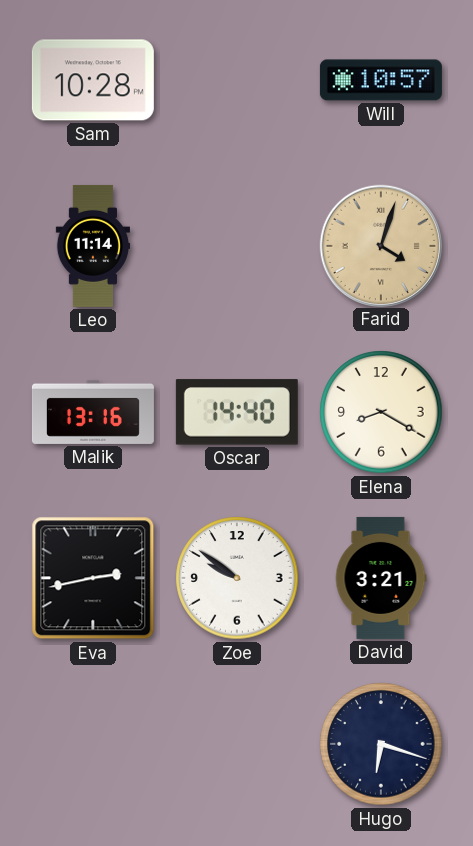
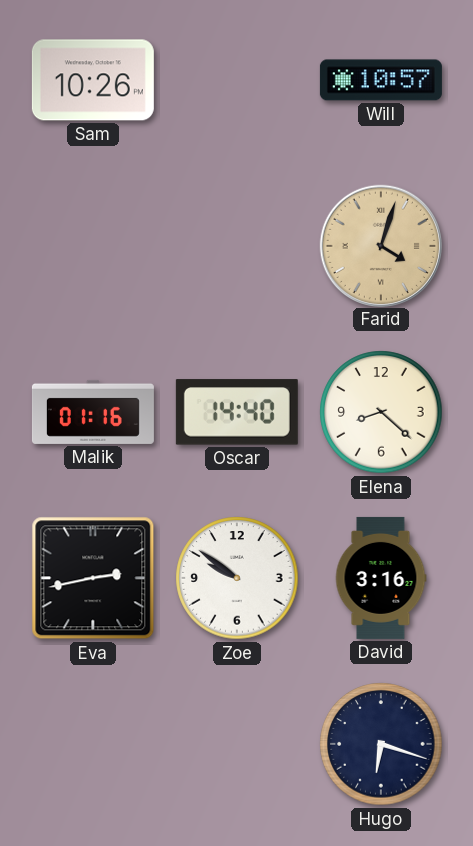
Sam: 10:28 -> 10:26
Leo: 11:14 -> none
Malik: 13:16 -> 01:16
Elena: 8:20 -> 8:22
David: 3:21 -> 3:16
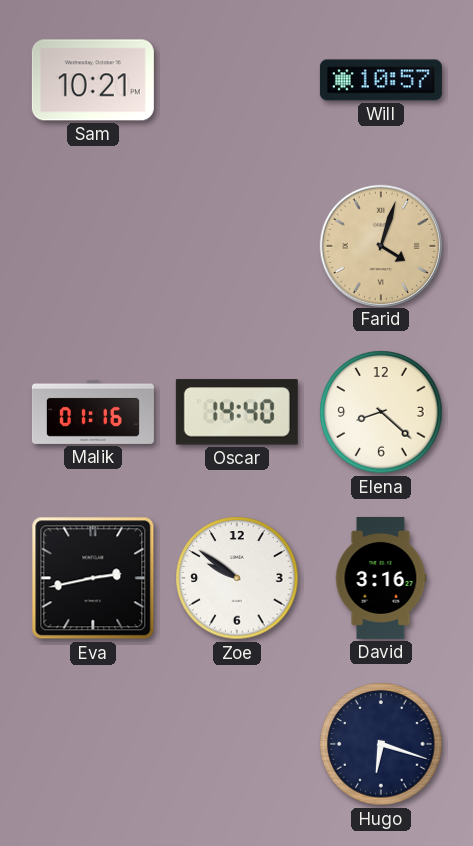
Sam: 10:26 -> 10:21
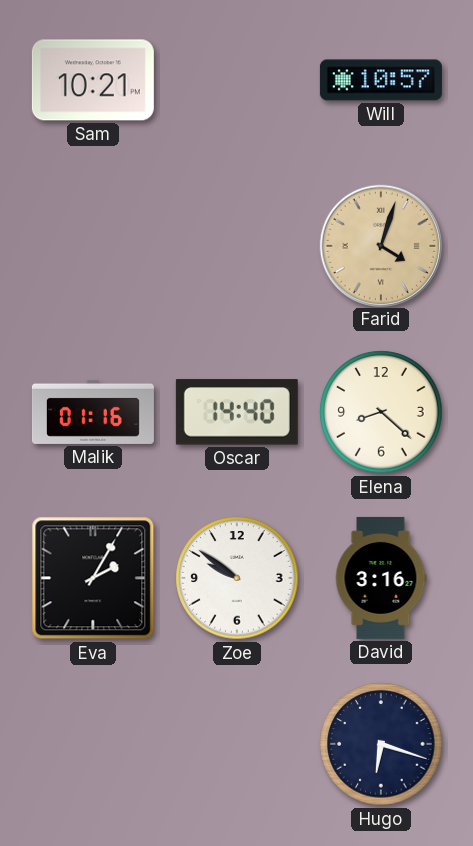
Eva: 2:43 -> 2:05
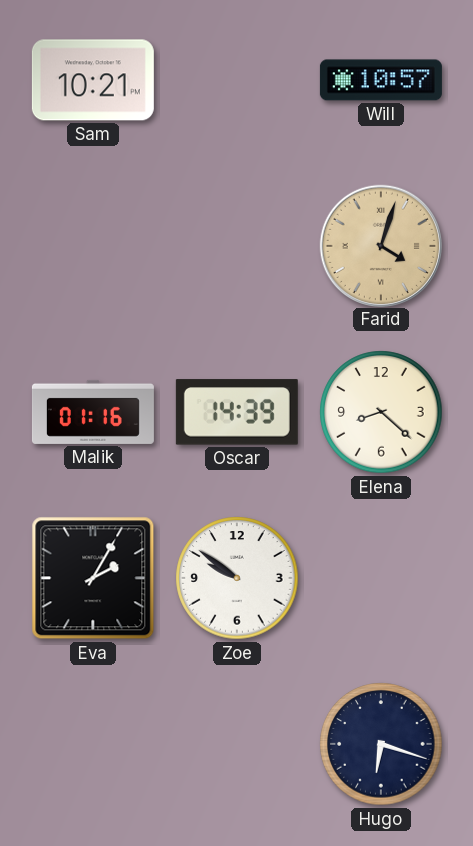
Oscar: 14:40 -> 14:39
David: 3:16 -> none
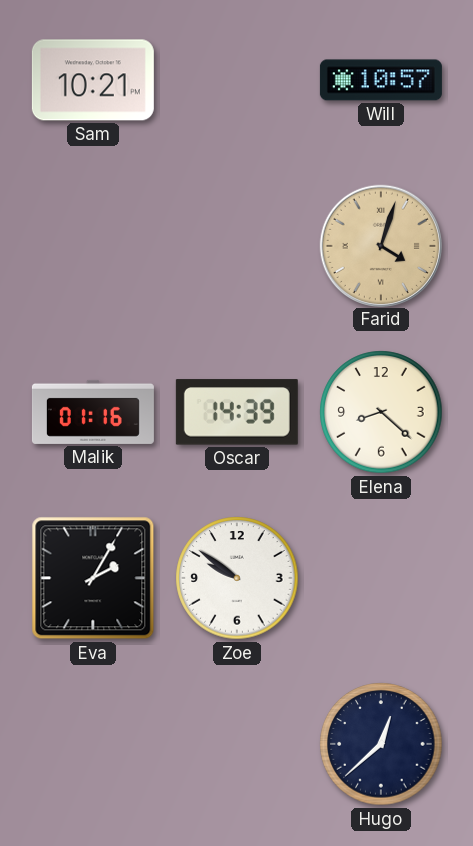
Hugo: 6:18 -> 12:38
